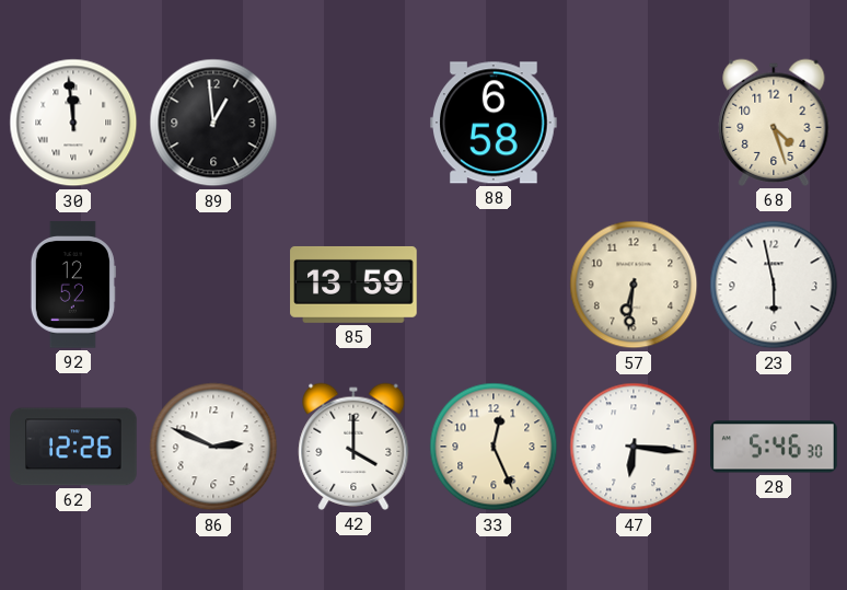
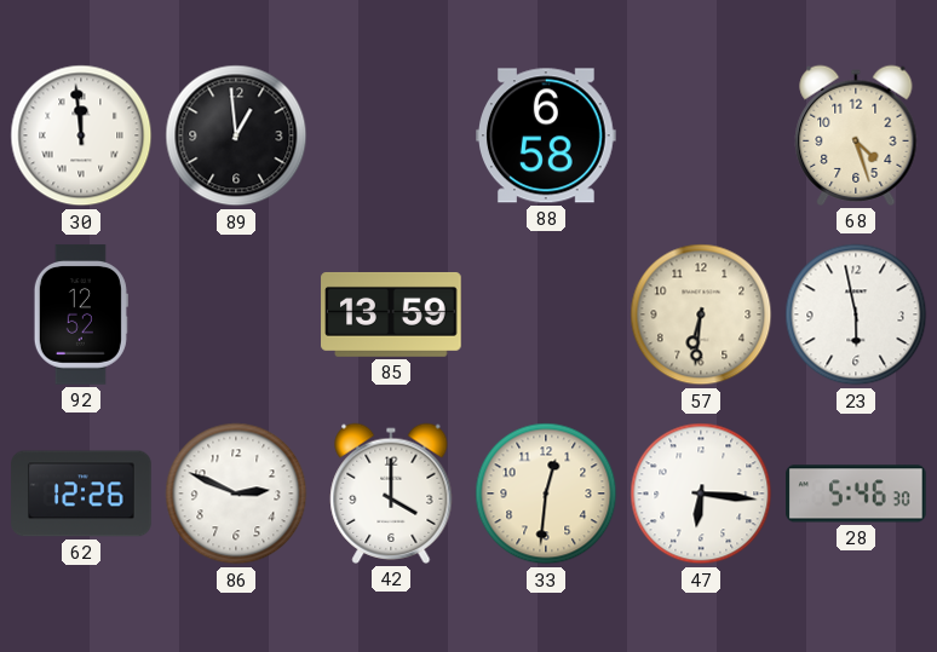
33: 12:26 -> 12:31
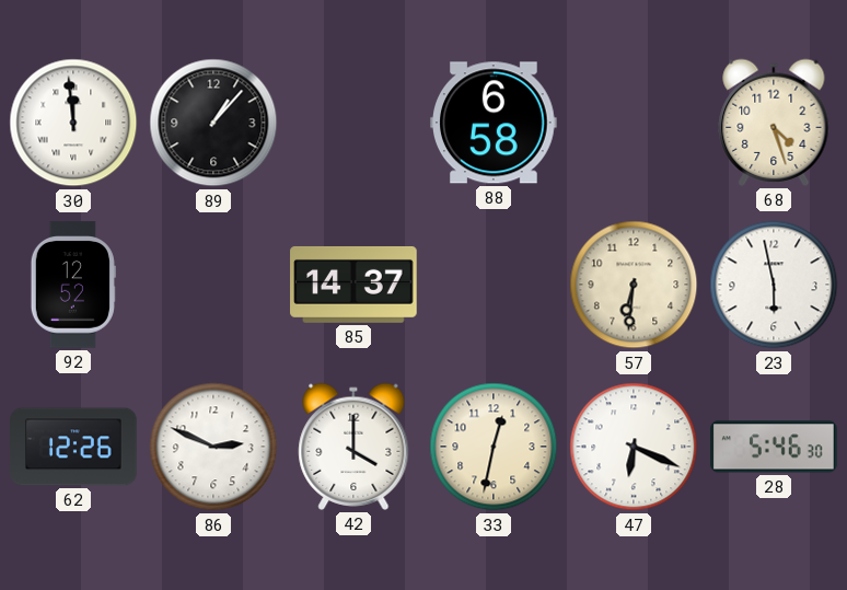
89: 12:59 -> 1:07
85: 13:59 -> 14:37
33: 12:31 -> 12:32
47: 6:16 -> 6:19
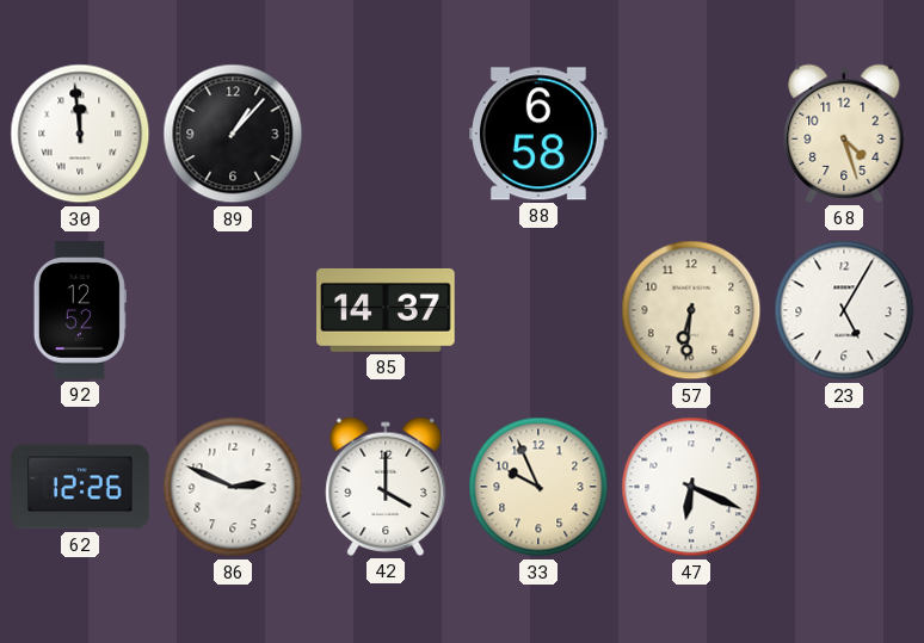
23: 5:58 -> 5:05
33: 12:32 -> 9:56
28: 5:46 -> none
